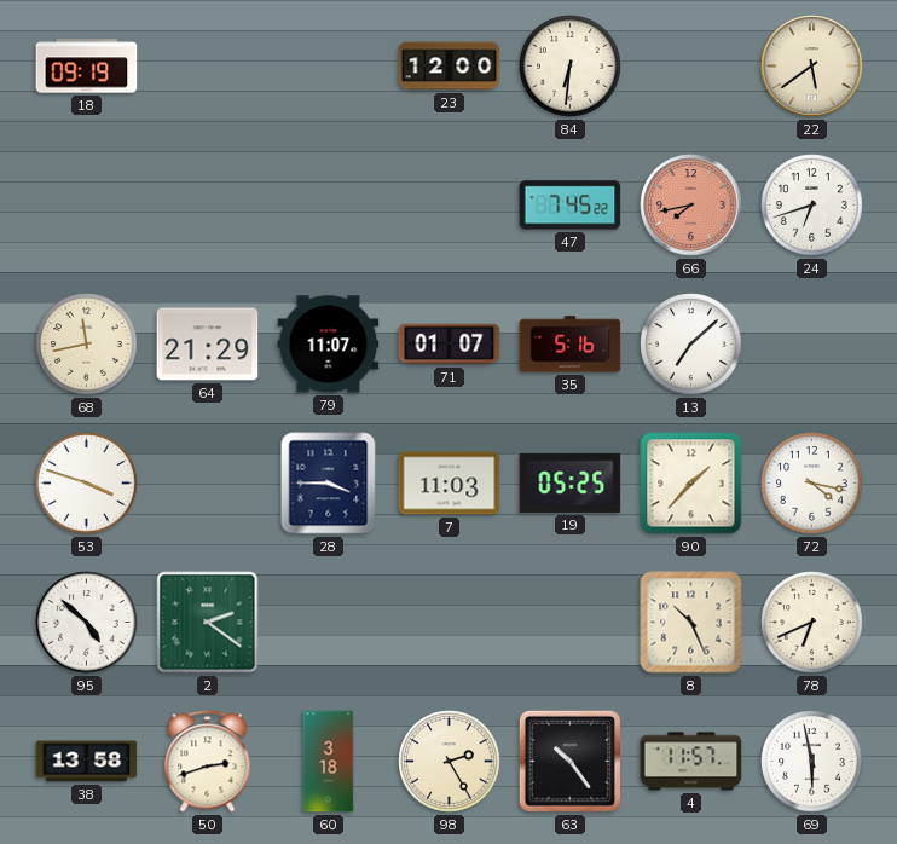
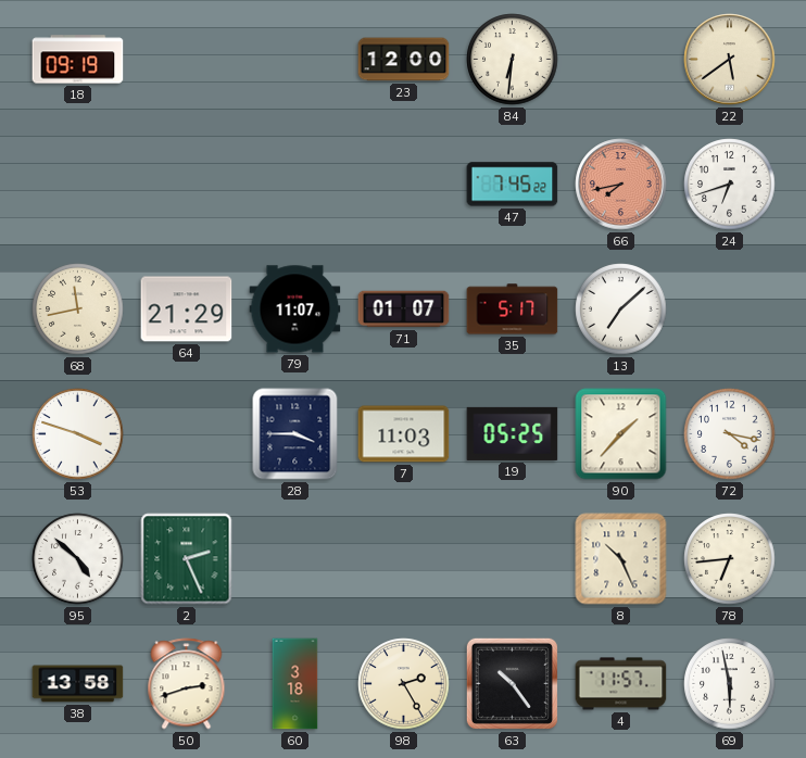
35: 5:16 -> 5:17
2: 2:21 -> 2:26
78: 6:41 -> 6:44
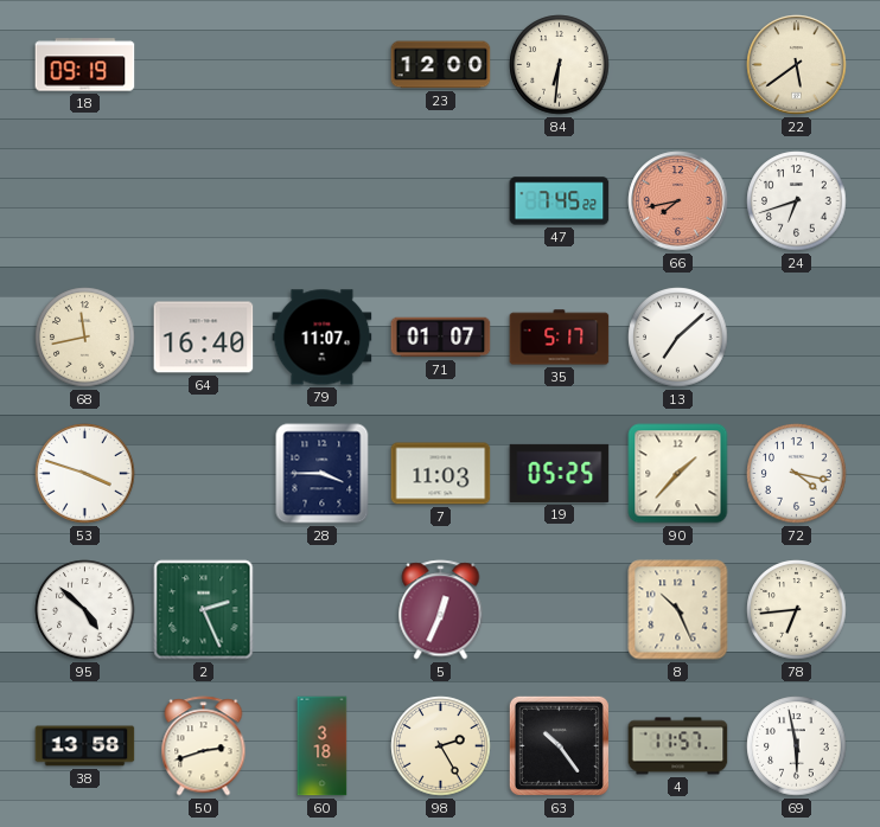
64: 21:29 -> 16:40
5: none -> 12:34
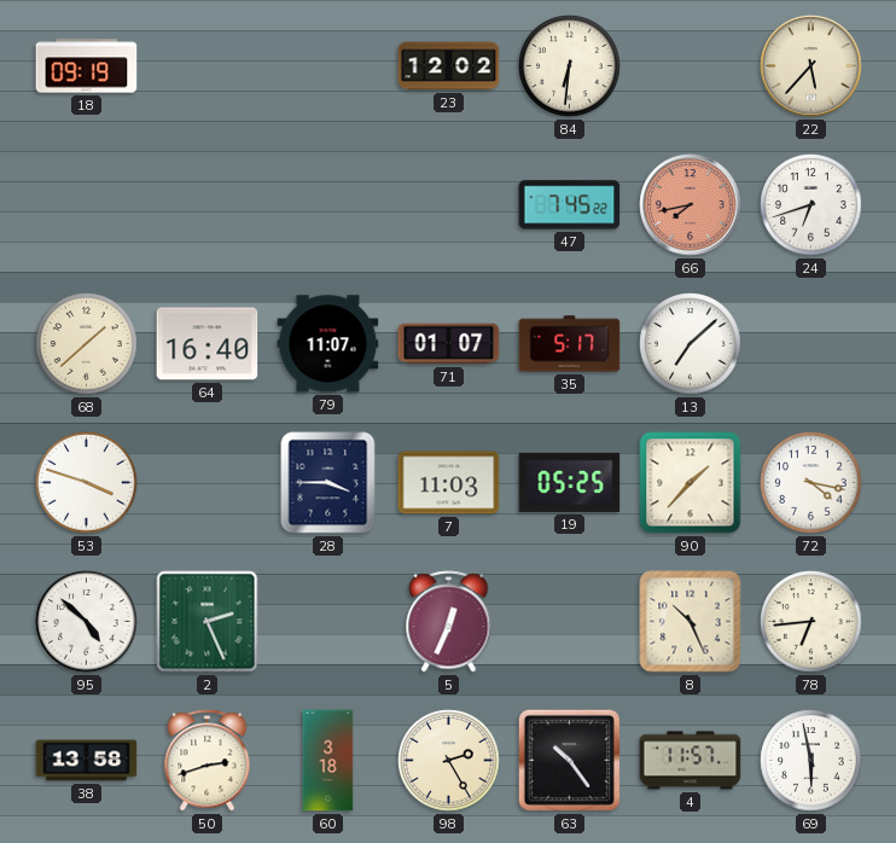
23: 12:00 -> 12:02
22: 5:39 -> 5:37
68: 11:43 -> 1:38
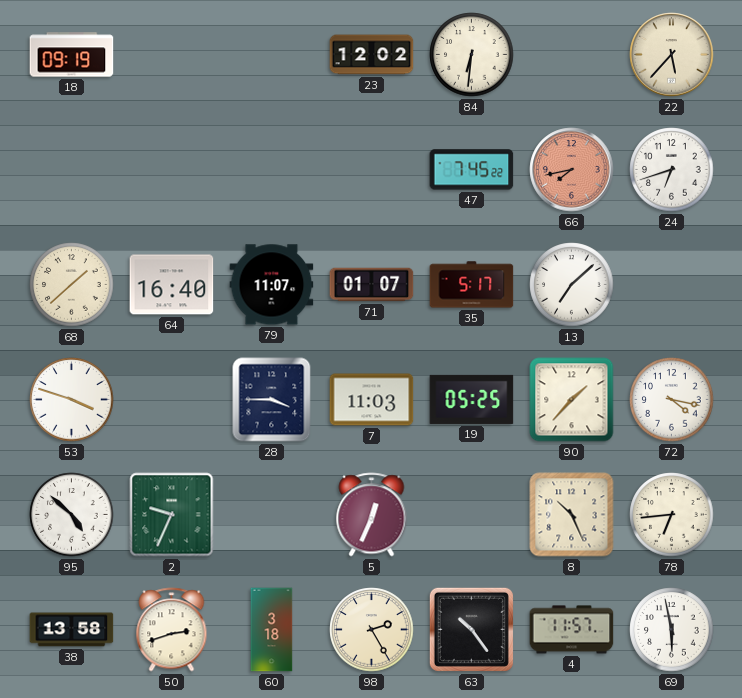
2: 2:26 -> 9:34
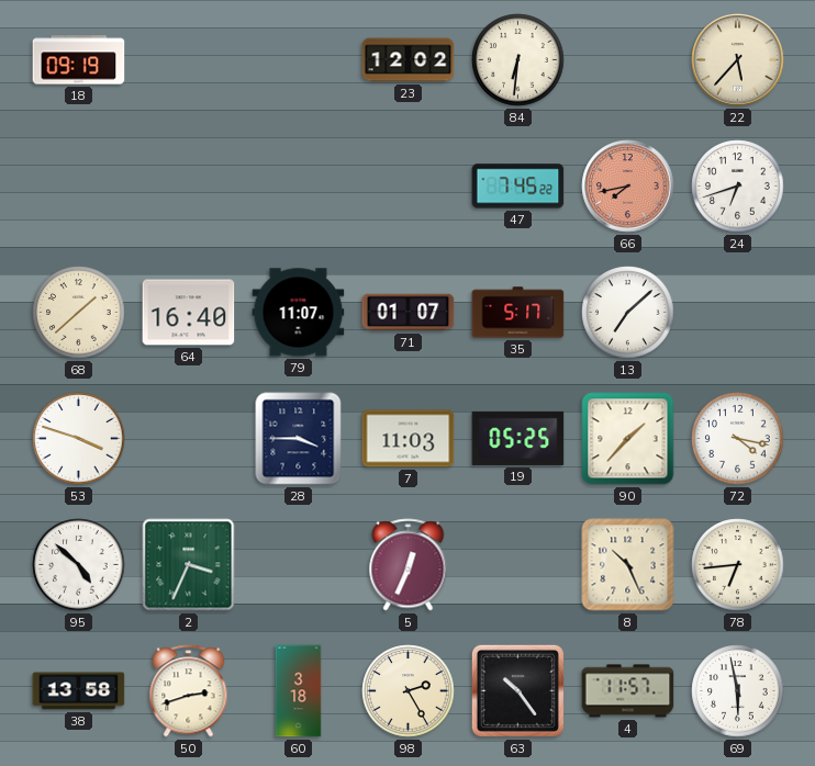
2: 9:34 -> 3:34
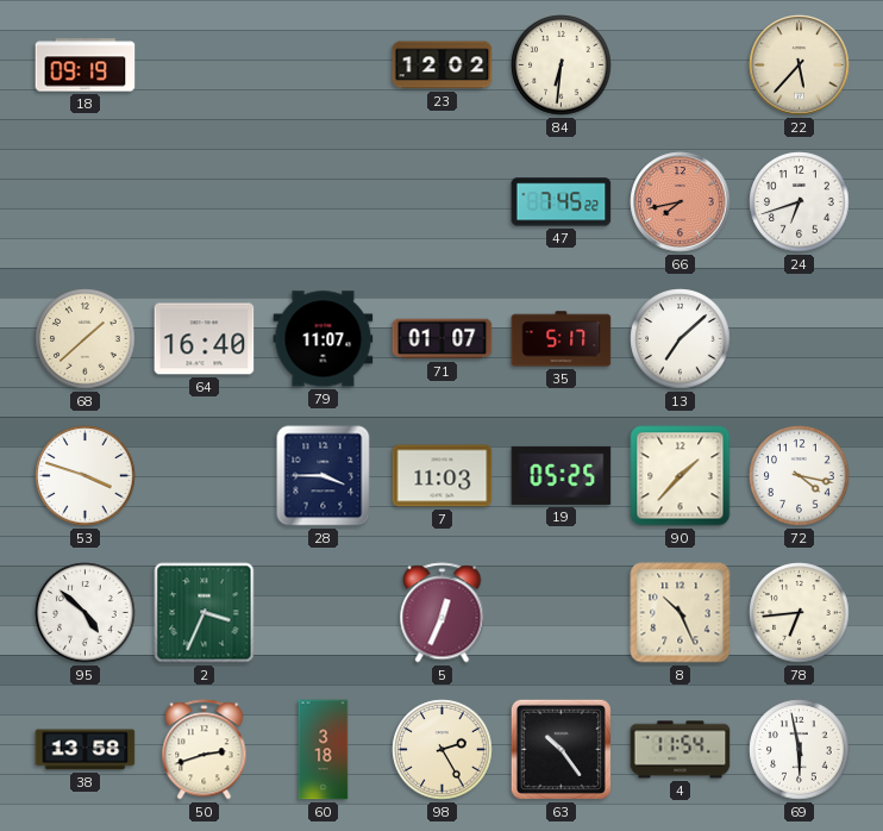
4: 11:57 -> 11:54
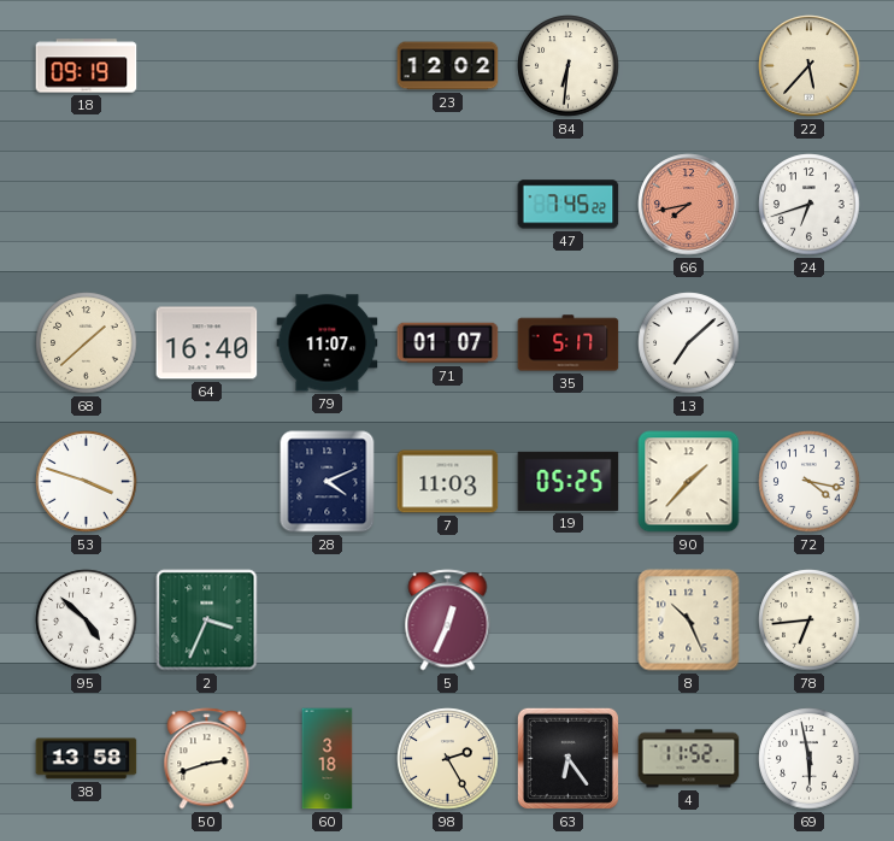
28: 3:45 -> 4:11
63: 10:24 -> 6:24
4: 11:54 -> 11:52
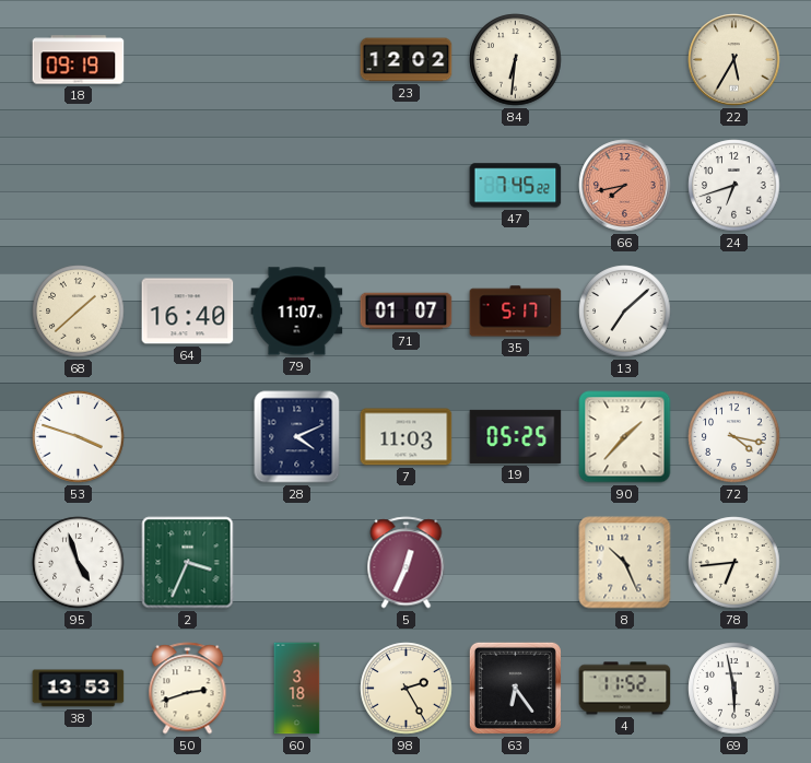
22: 5:37 -> 5:35
95: 4:52 -> 4:57
38: 13:58 -> 13:53
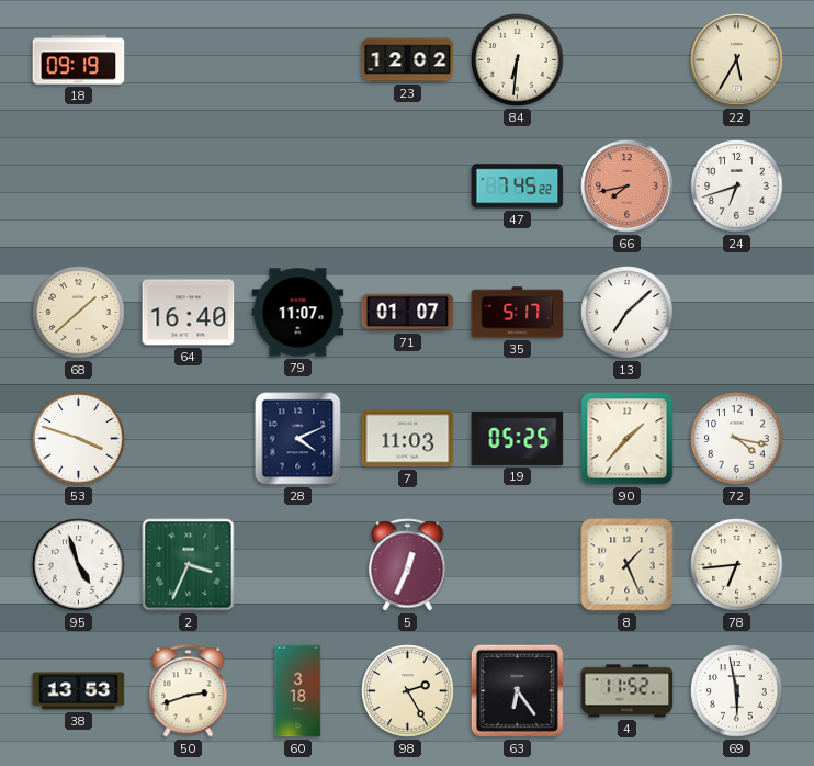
8: 10:26 -> 1:26
